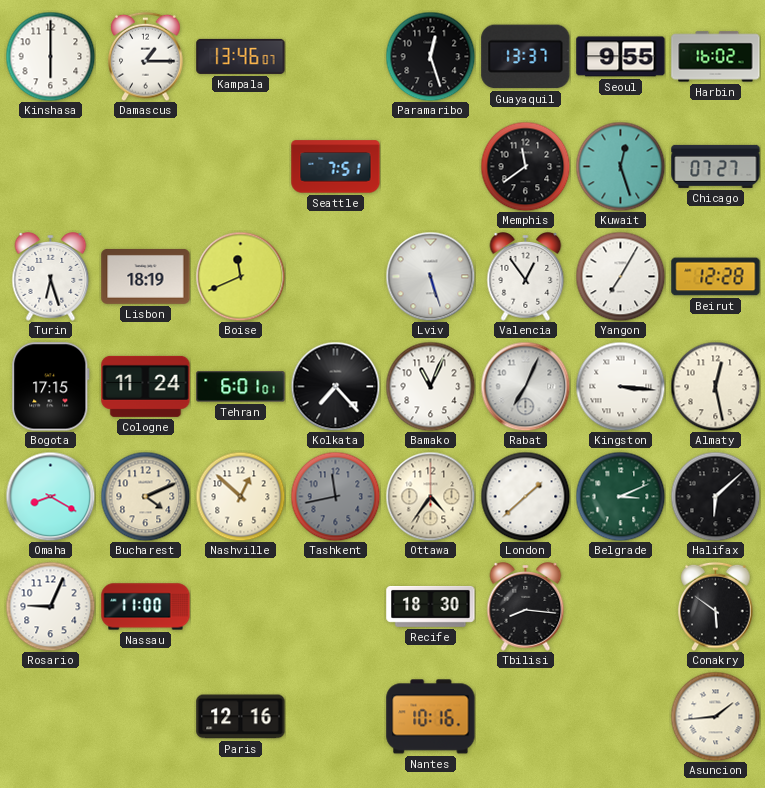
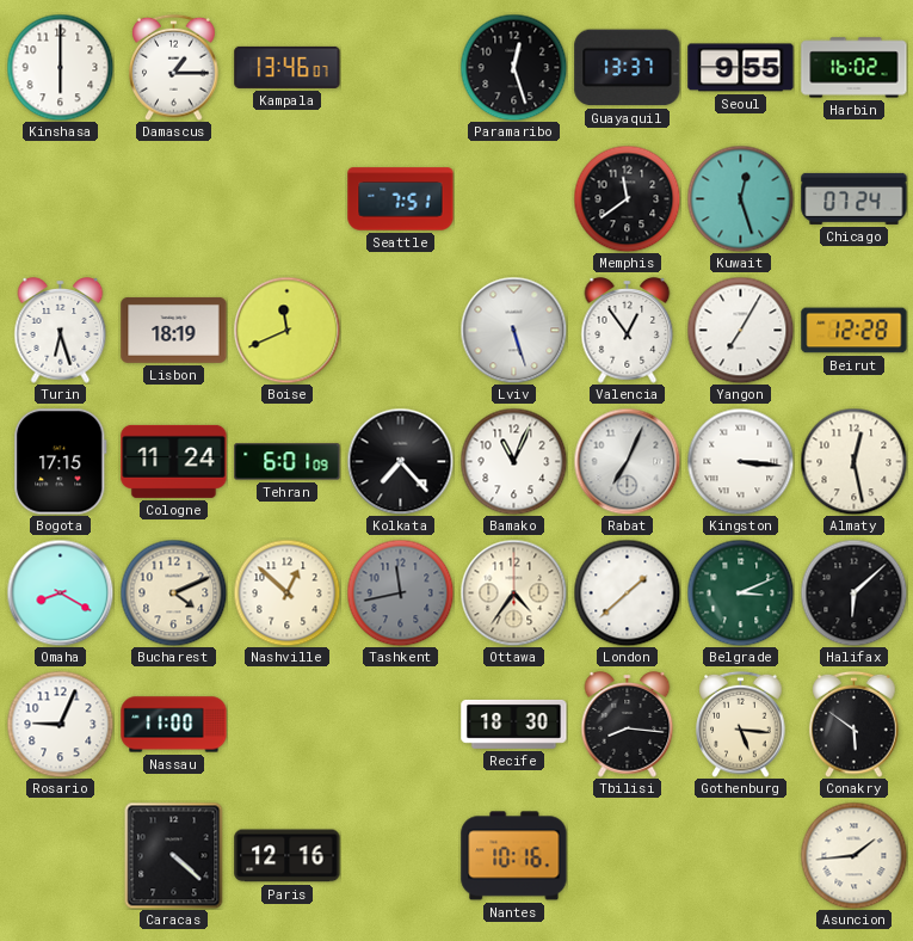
Chicago: 07:27 -> 07:24
Tehran: 6:01:01 -> 6:01:09
Gothenburg: none -> 5:16
Caracas: none -> 4:22
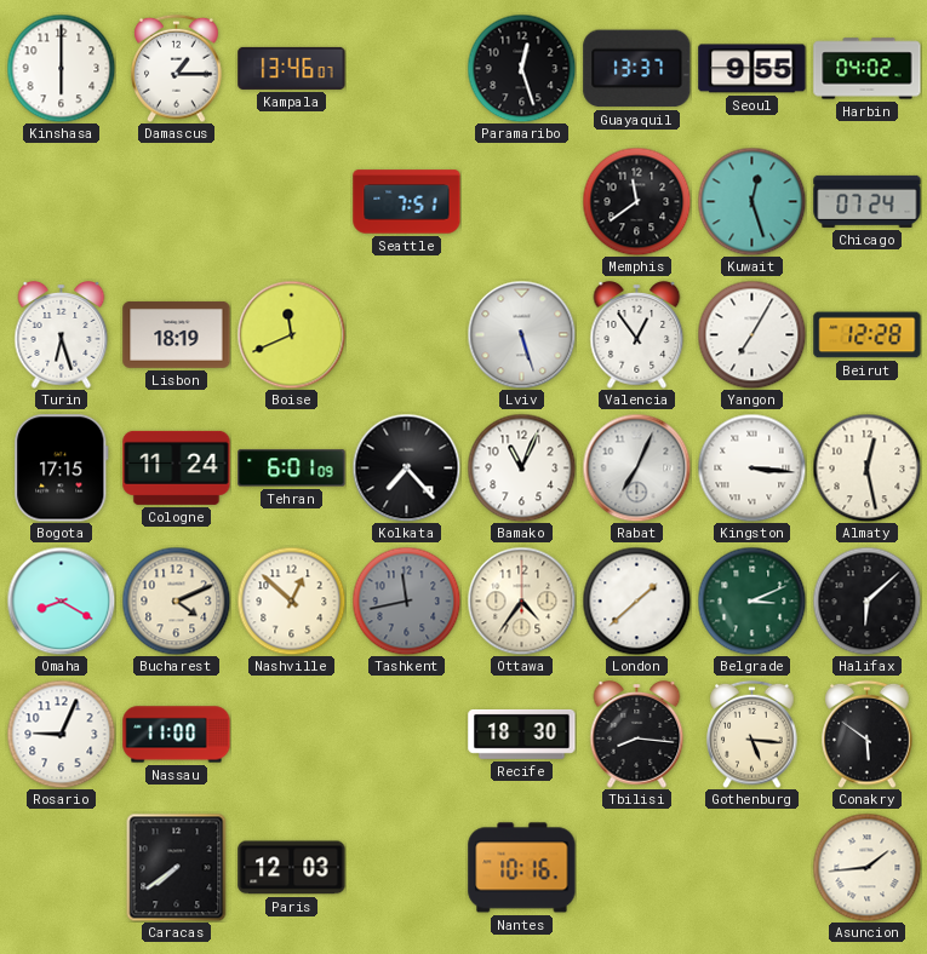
Harbin: 16:02 -> 04:02
Caracas: 4:22 -> 7:39
Paris: 12:16 -> 12:03
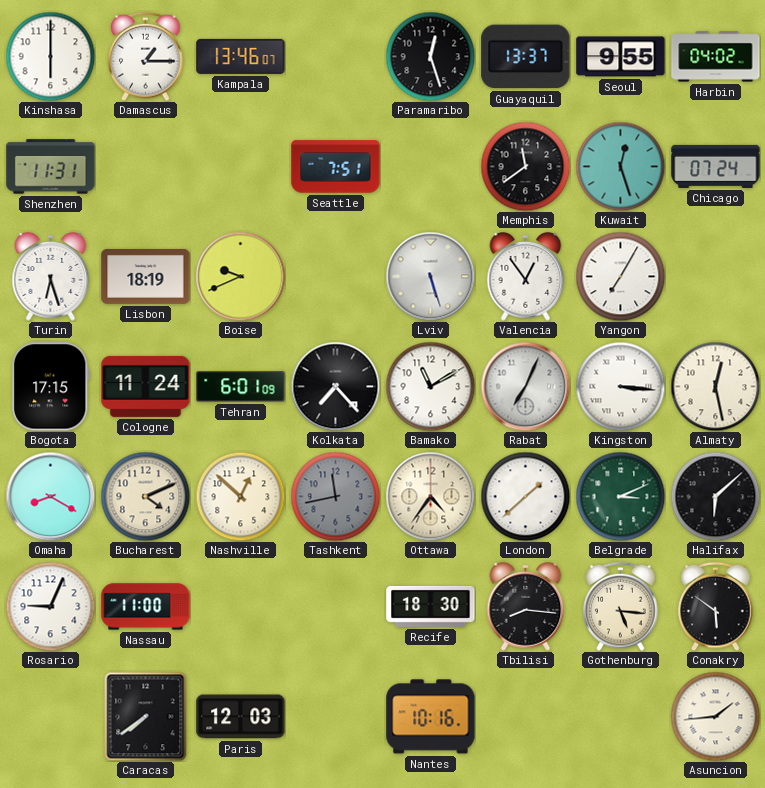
Shenzhen: none -> 11:31
Boise: 11:41 -> 9:41
Beirut: 12:28 -> none
Bamako: 11:04 -> 11:10
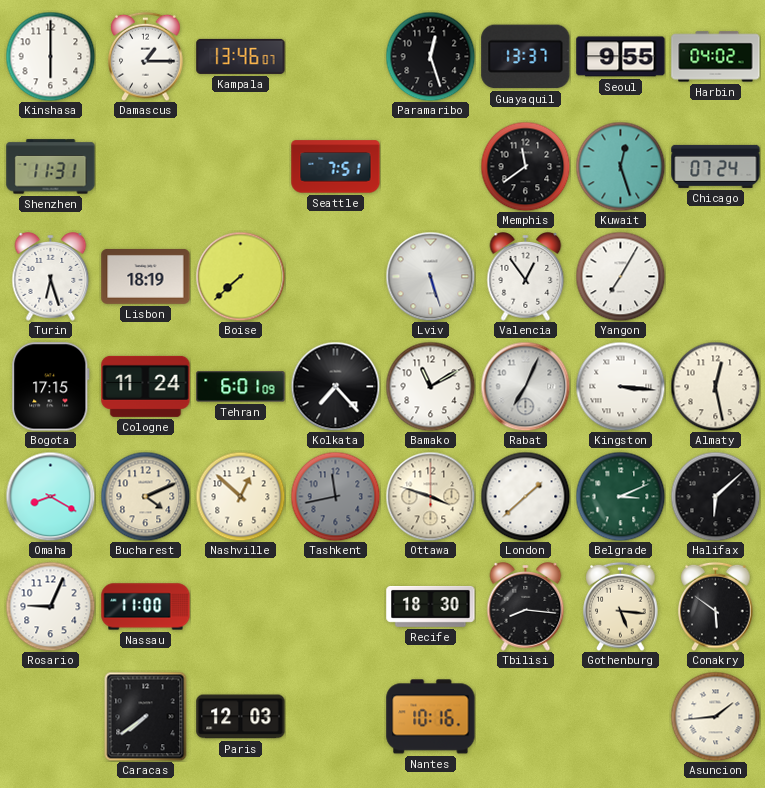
Boise: 9:41 -> 7:38
Ottawa: 4:36 -> 3:48
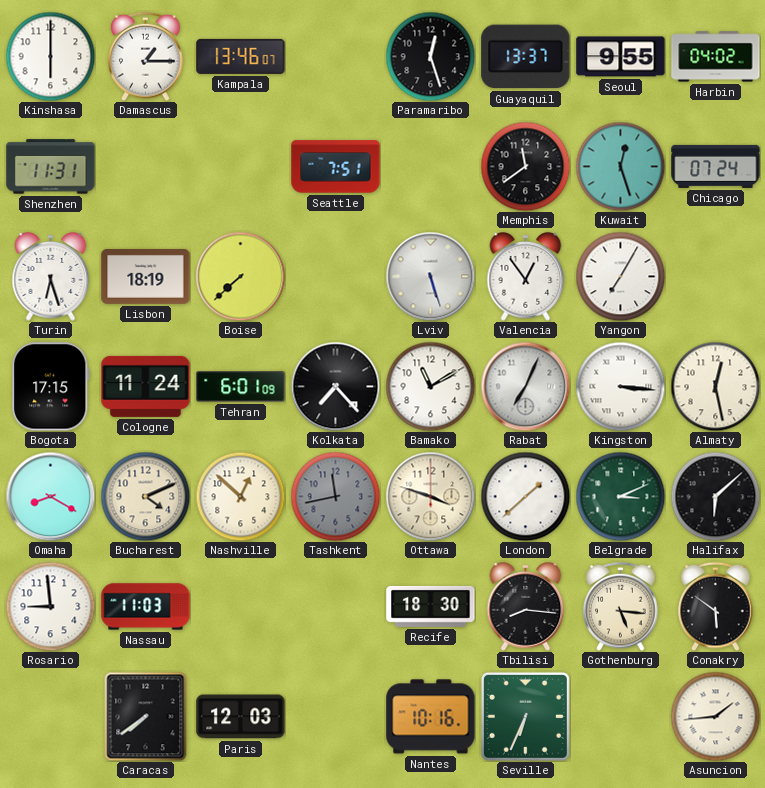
Rosario: 9:04 -> 8:59
Nassau: 11:00 -> 11:03
Seville: none -> 6:34
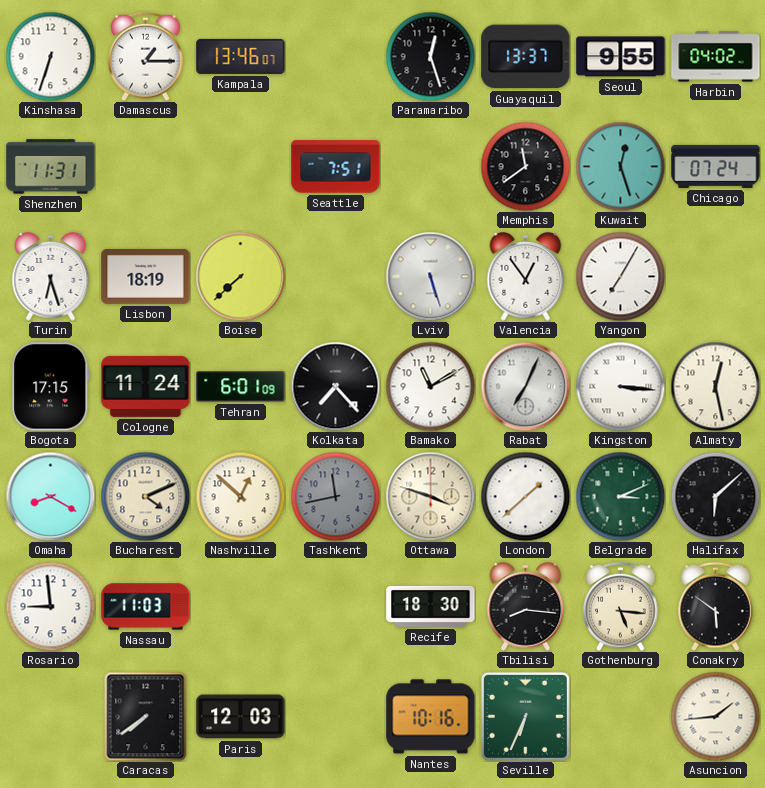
Kinshasa: 6:00 -> 6:33
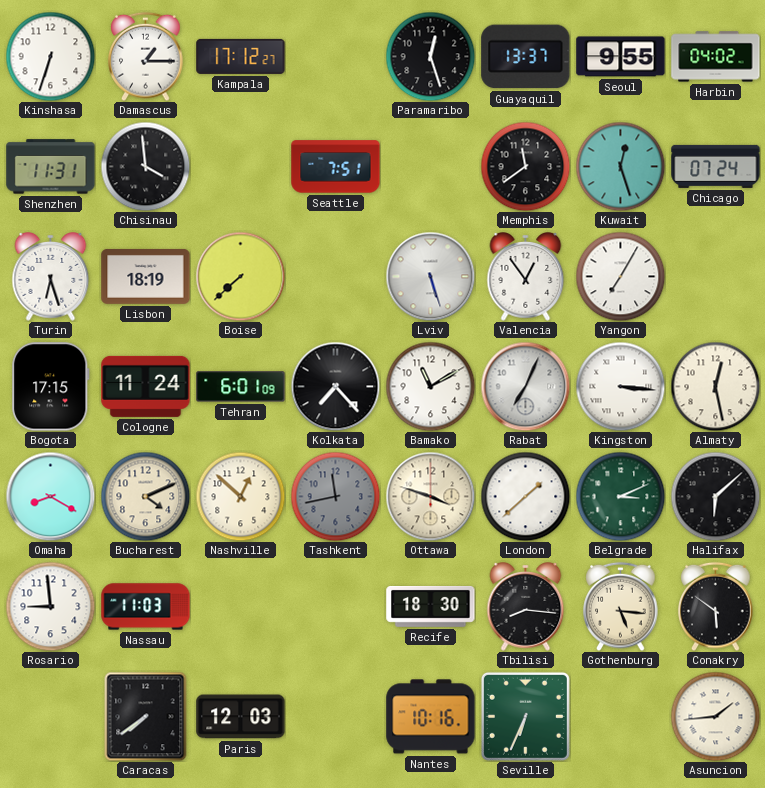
Kampala: 13:46 -> 17:12
Chisinau: none -> 3:59
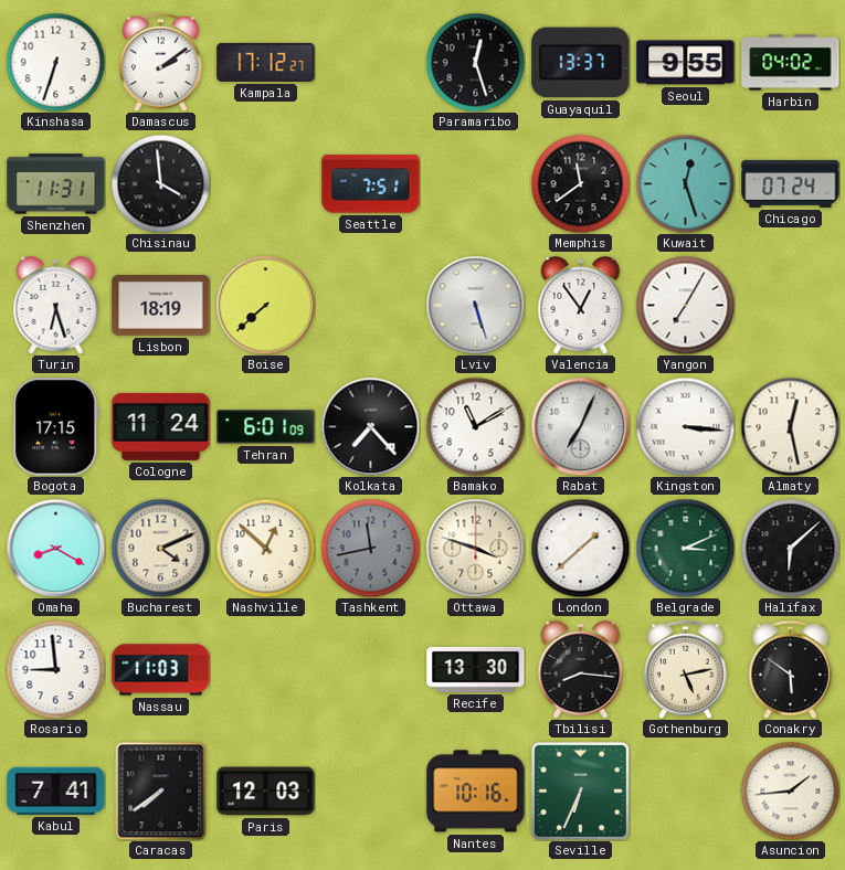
Damascus: 1:15 -> 2:09
Recife: 18:30 -> 13:30
Gothenburg: 5:16 -> 5:13
Kabul: none -> 7:41
